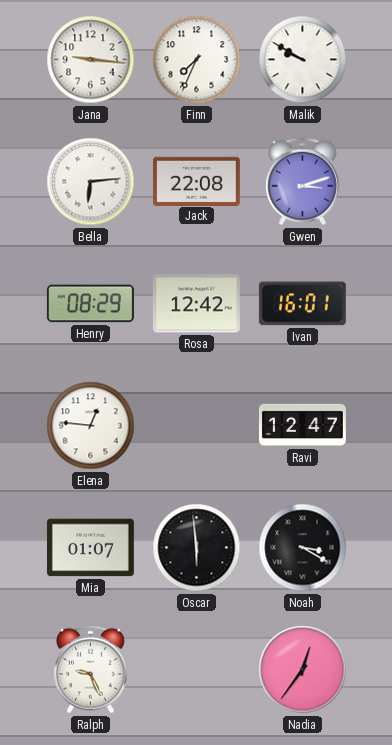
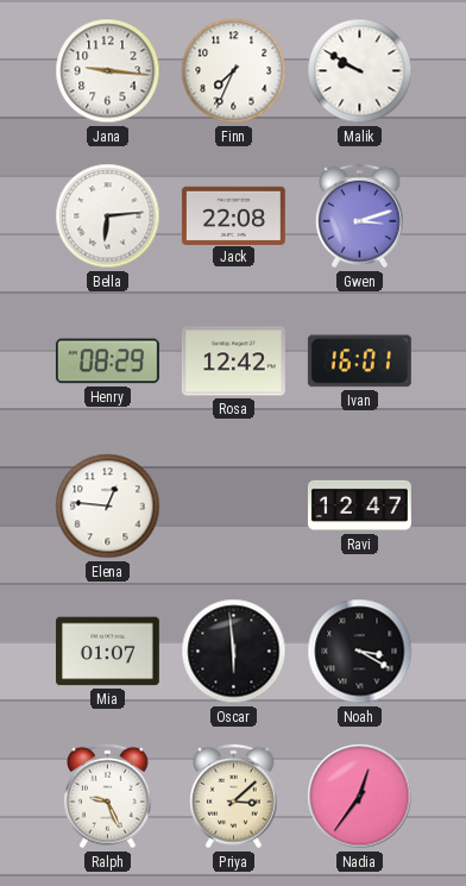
Priya: none -> 3:08
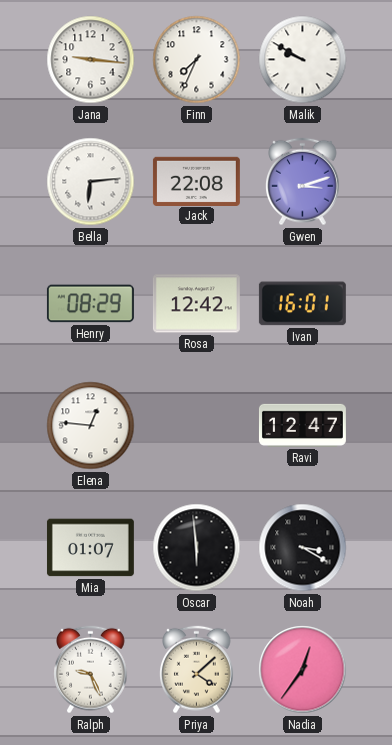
Priya: 3:08 -> 4:08
